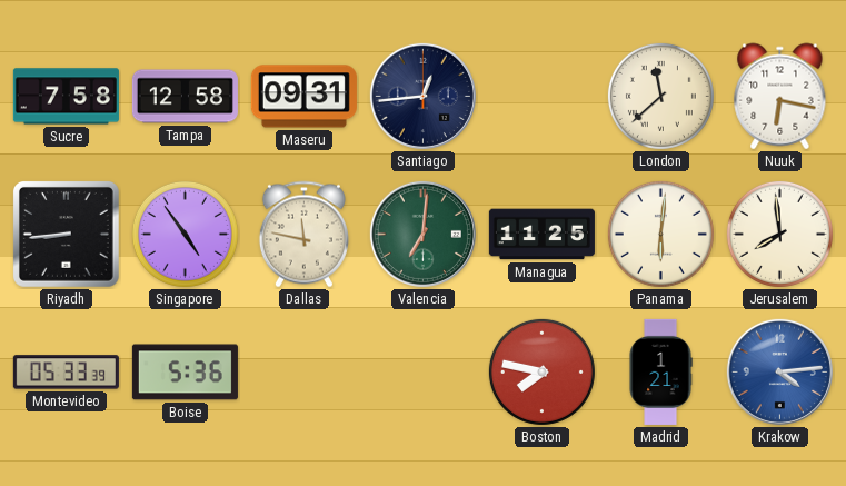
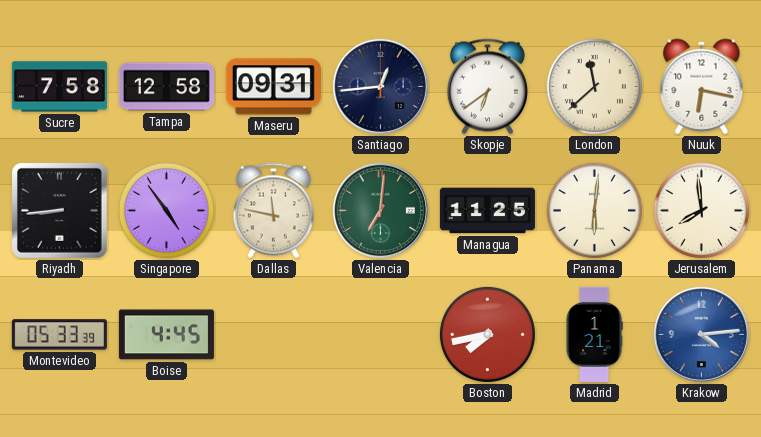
Skopje: none -> 6:39
Boise: 5:36 -> 4:45
Boston: 7:47 -> 7:43
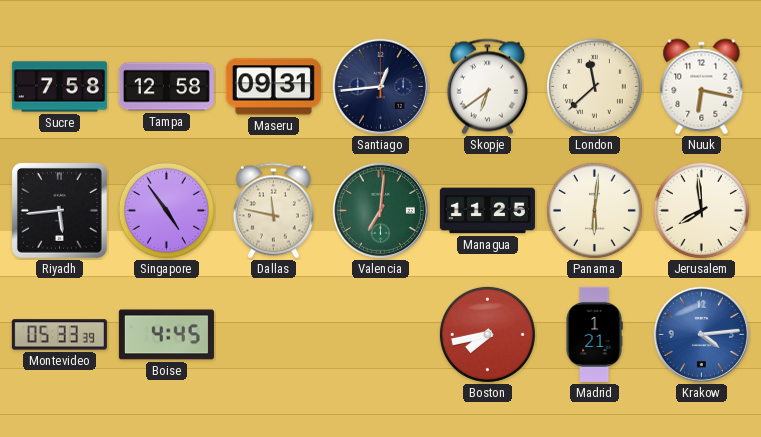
Riyadh: 8:44 -> 5:44
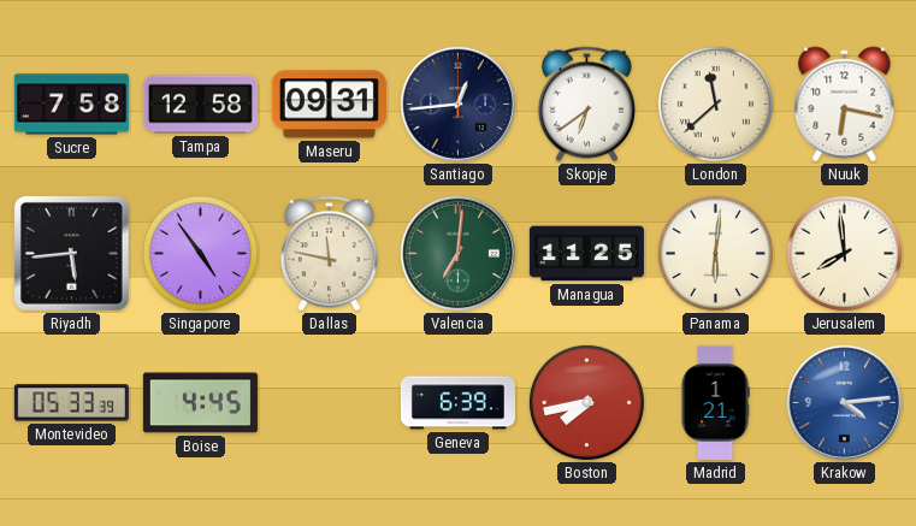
Geneva: none -> 6:39
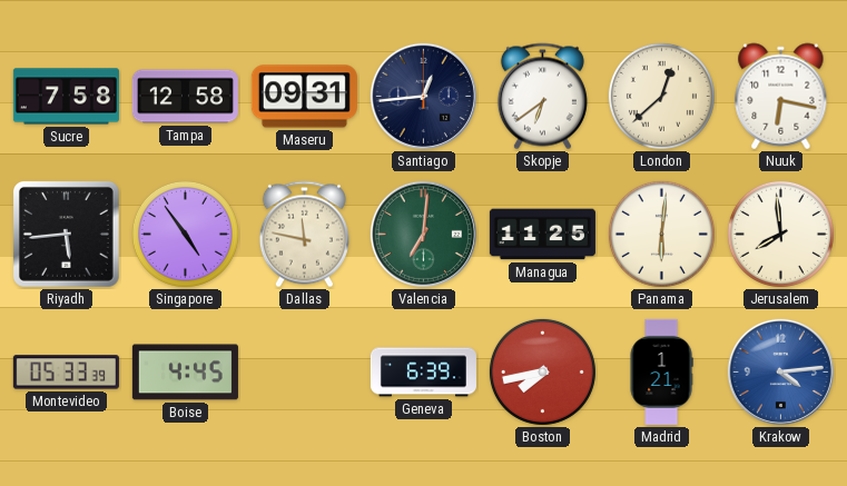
London: 11:38 -> 12:38
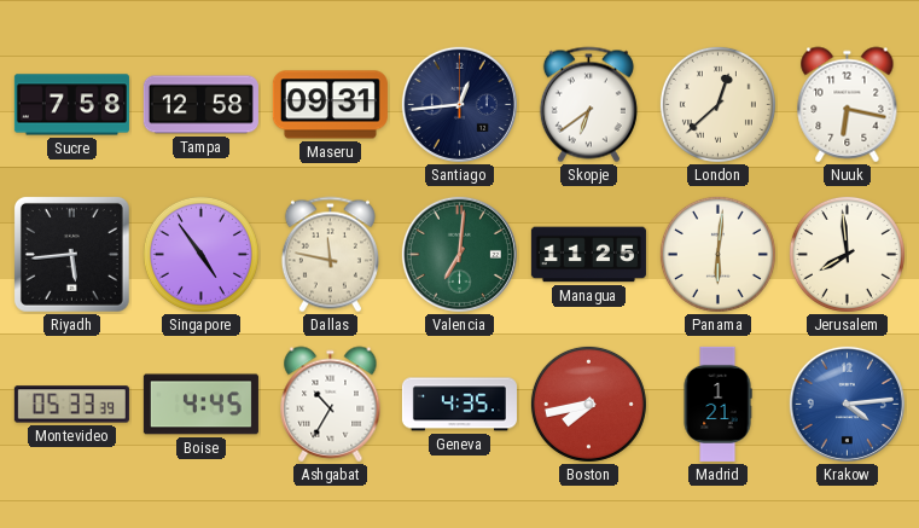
Ashgabat: none -> 10:35
Geneva: 6:39 -> 4:35
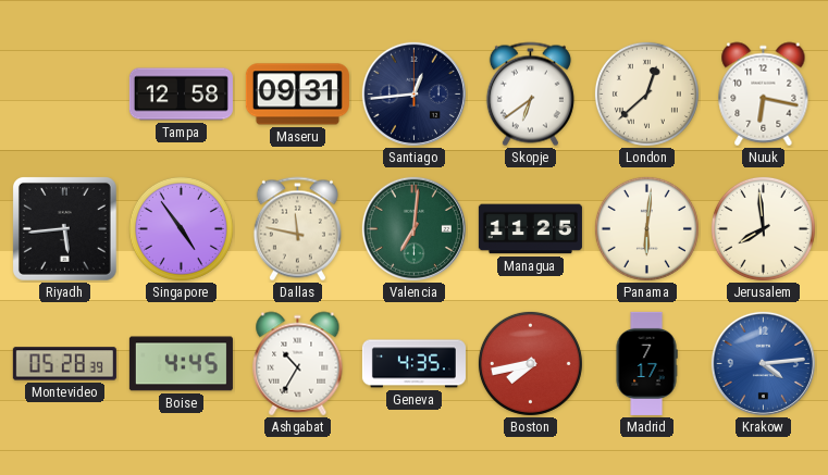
Sucre: 7:58 -> none
Montevideo: 05:33 -> 05:28
Madrid: 1:21 -> 7:17
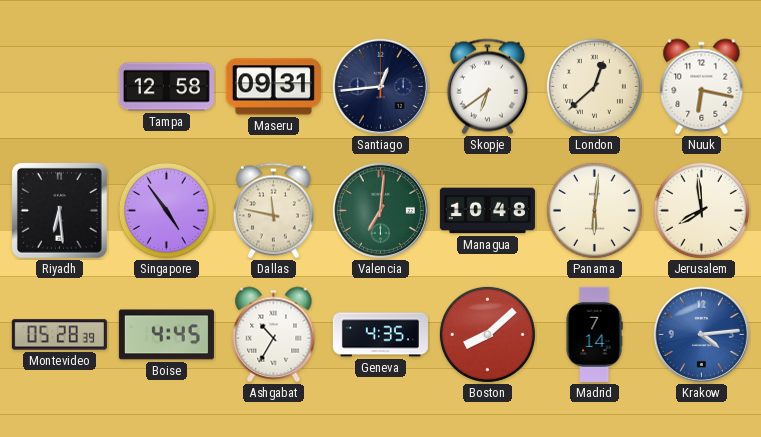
Riyadh: 5:44 -> 6:29
Managua: 11:25 -> 10:48
Boston: 7:43 -> 8:08
Madrid: 7:17 -> 7:14
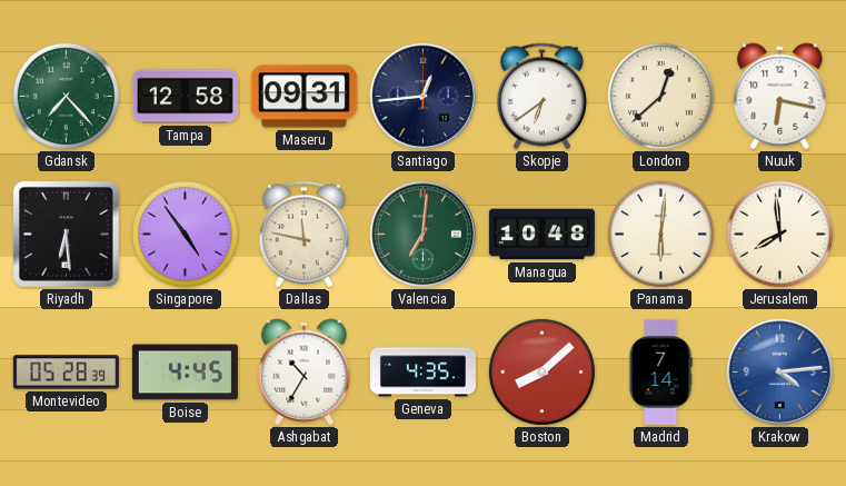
Gdansk: none -> 7:23
